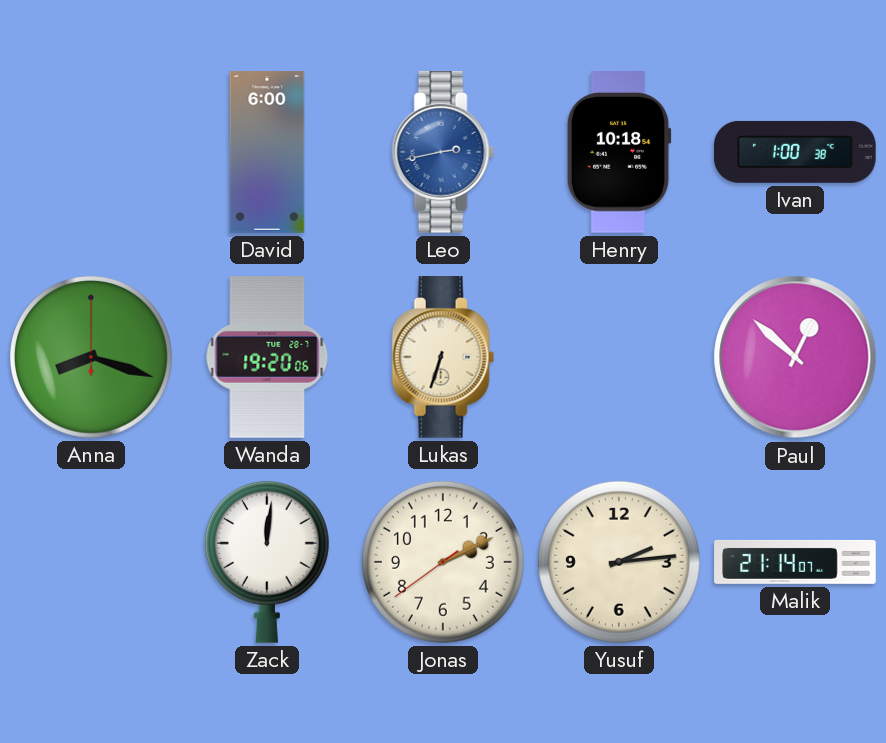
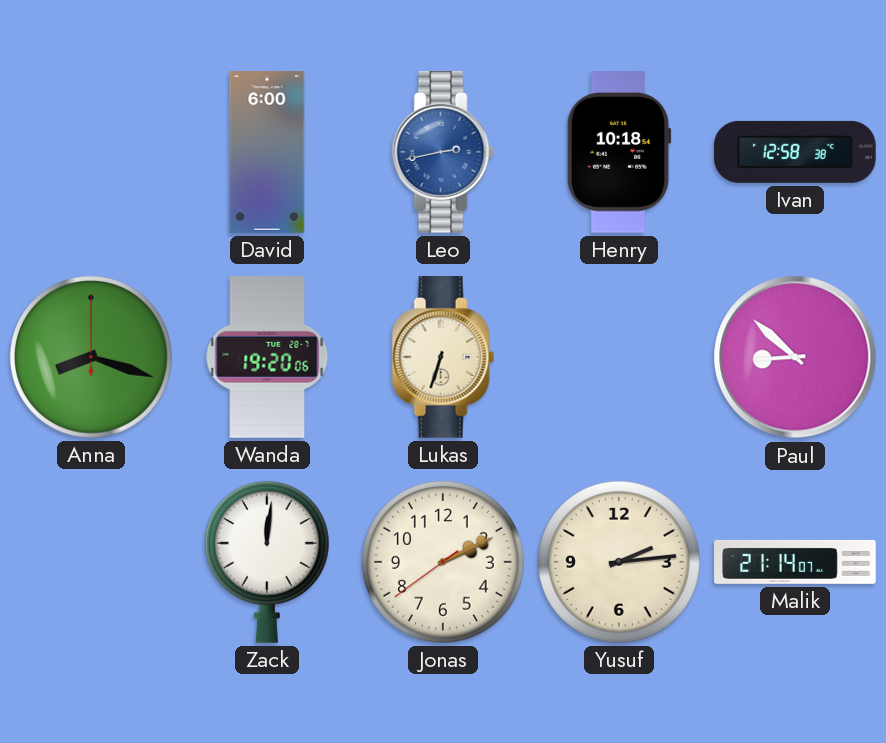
Ivan: 1:00 -> 12:58
Paul: 12:52 -> 8:52
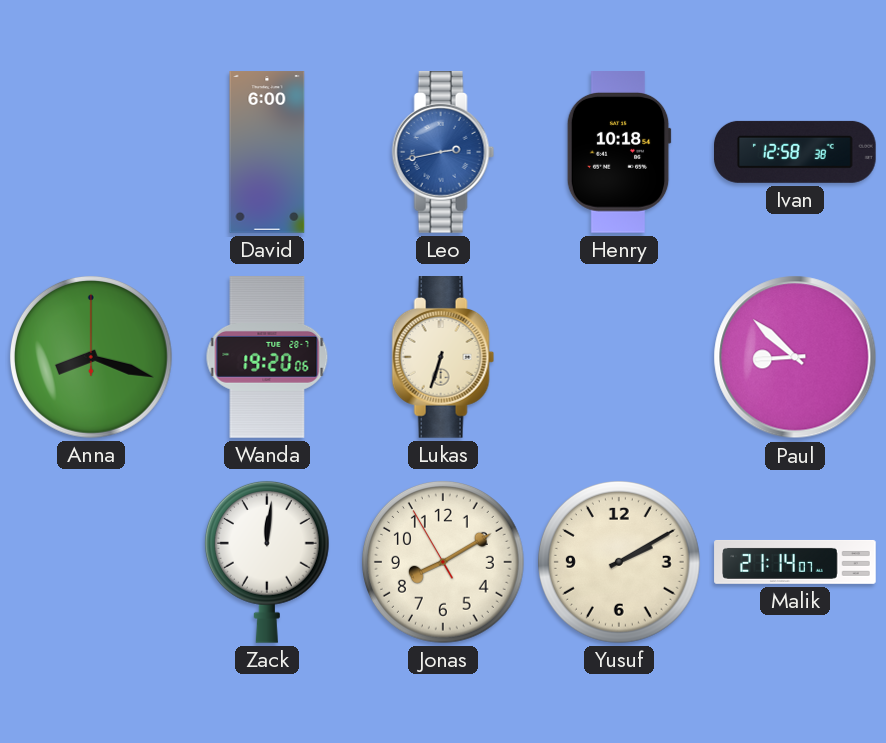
Jonas: 2:10 -> 8:09
Yusuf: 2:14 -> 2:10
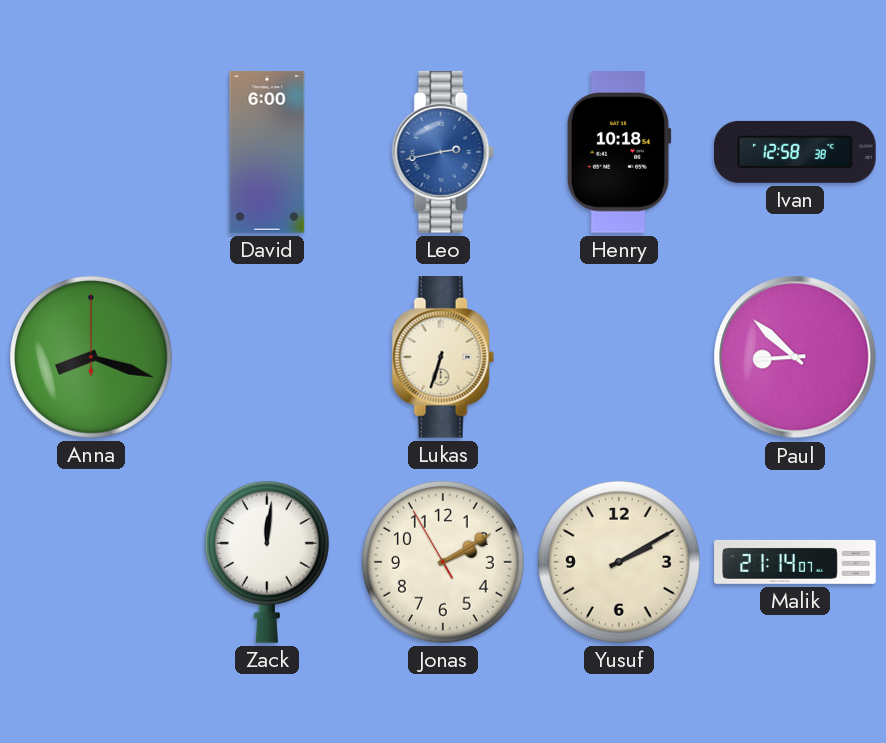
Wanda: 19:20 -> none
Jonas: 8:09 -> 2:09
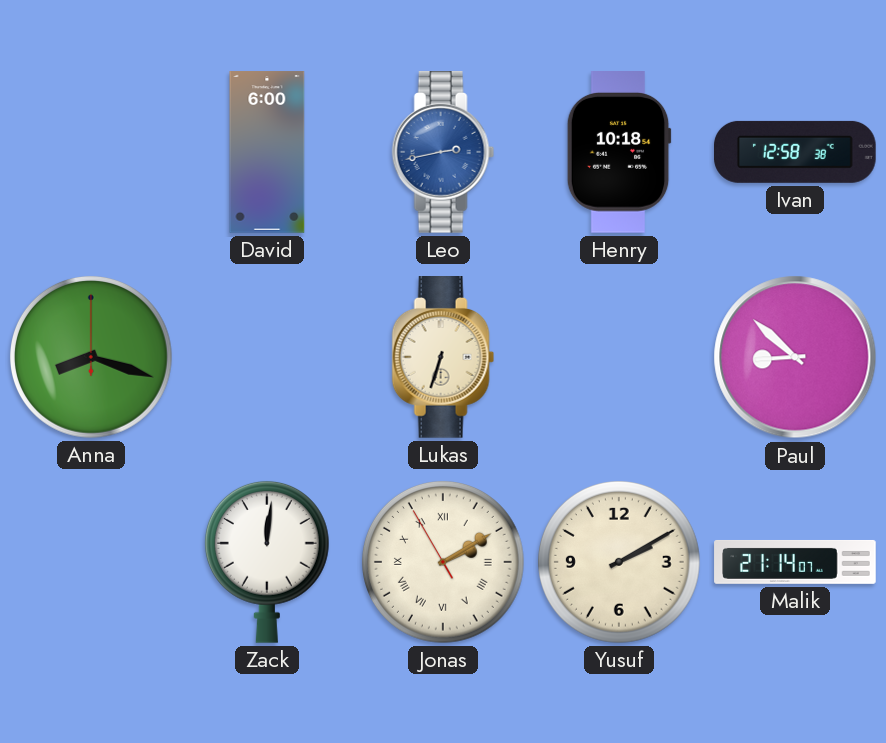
Jonas numerals: Arabic -> Roman
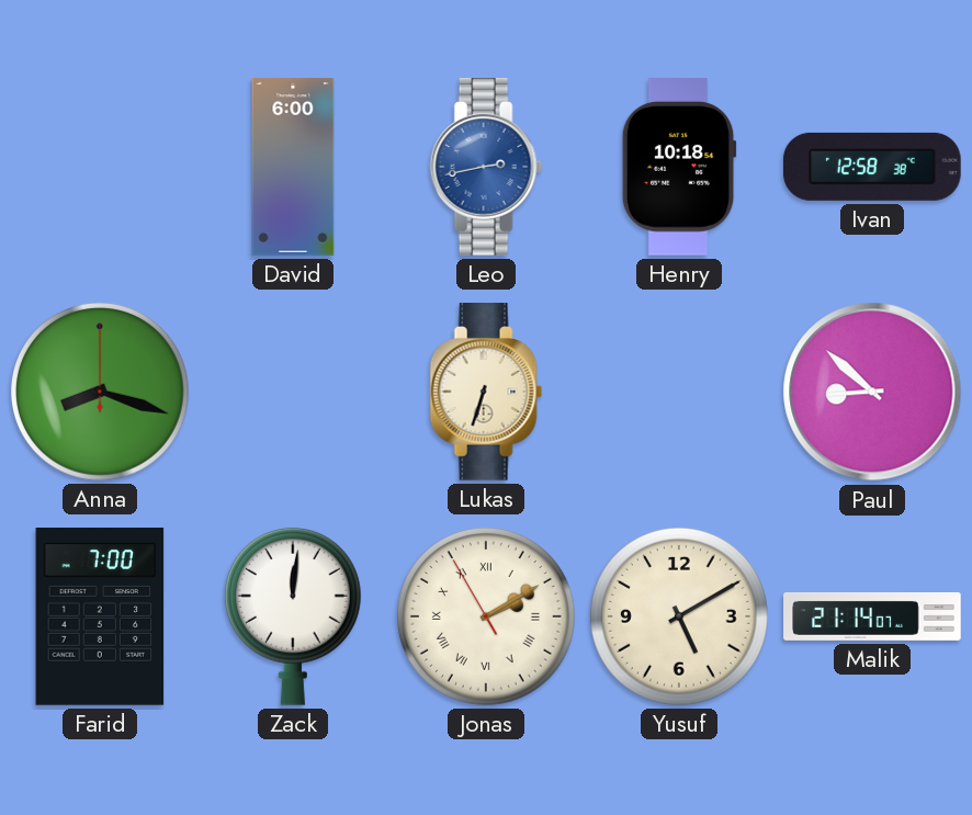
Farid: none -> 7:00
Yusuf: 2:10 -> 5:10
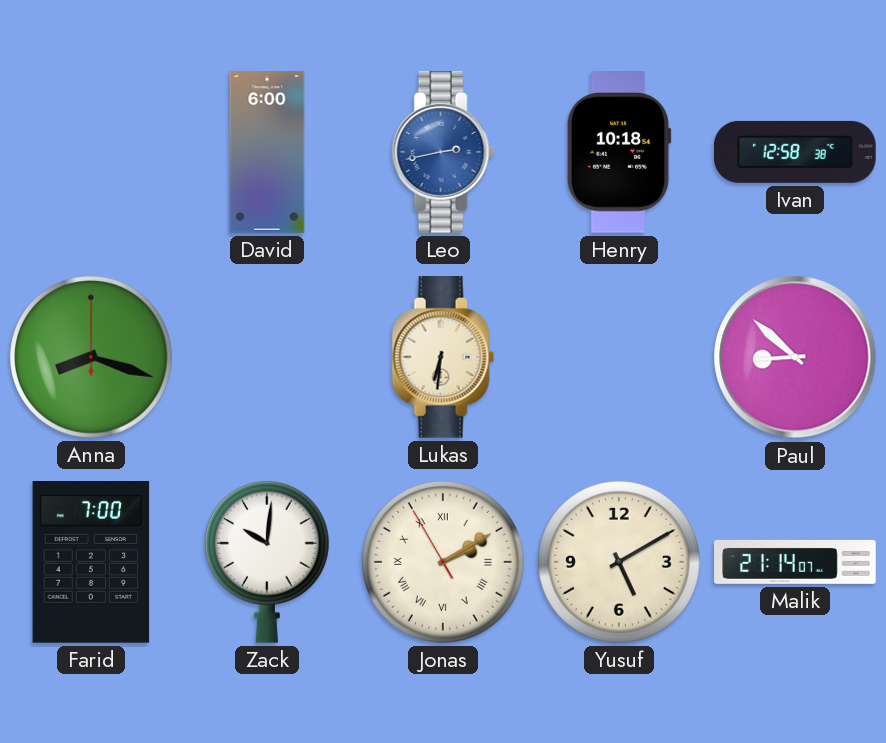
Lukas: 6:33 -> 6:31
Zack: 12:01 -> 10:01
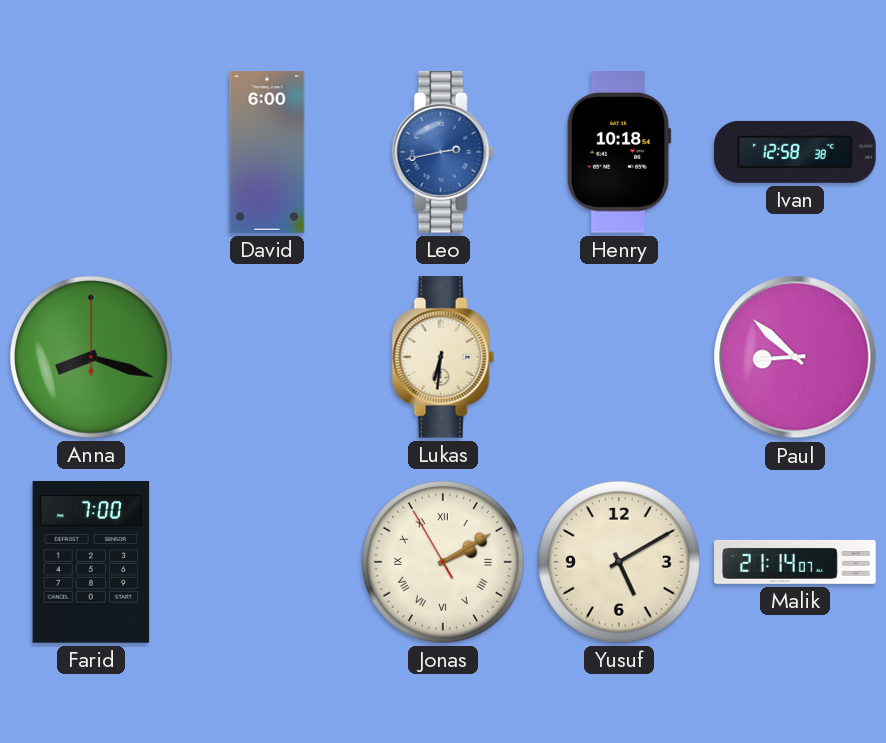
Zack: 10:01 -> none
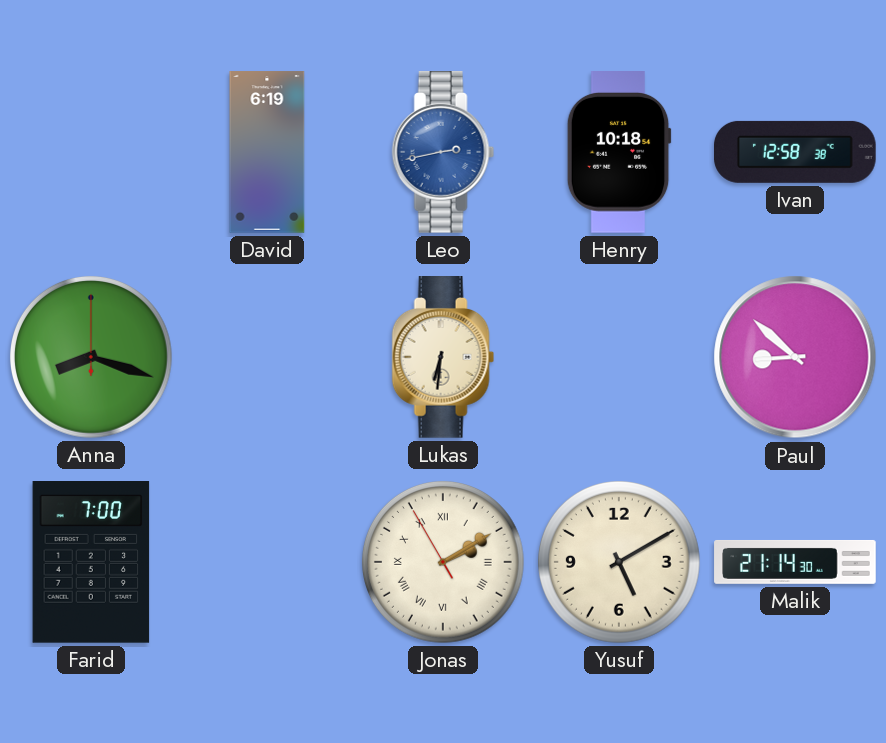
David: 6:00 -> 6:19
Malik: 21:14:07 -> 21:14:30
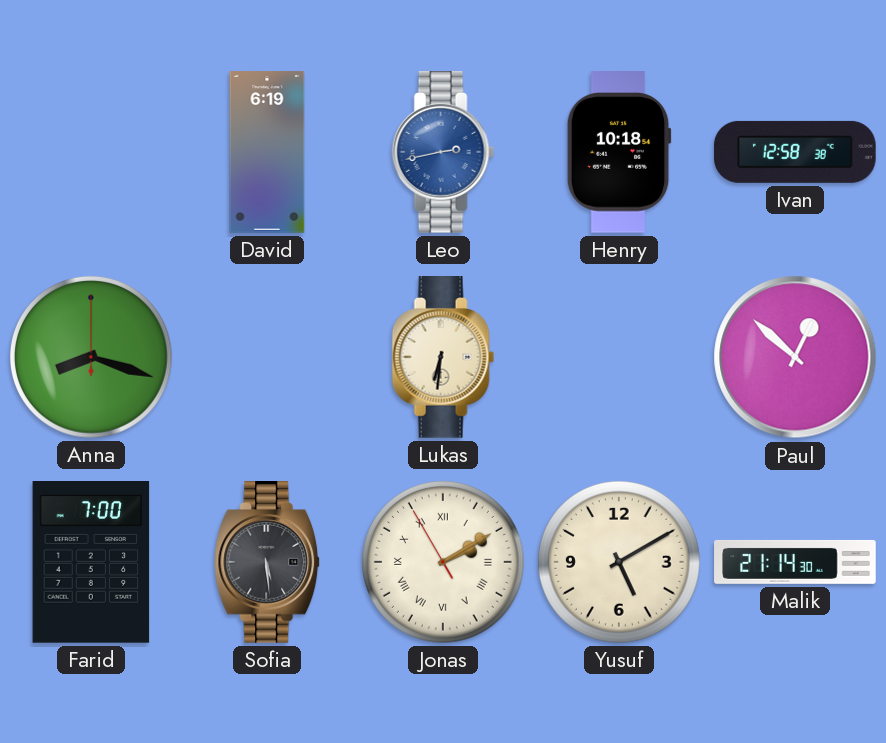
Paul: 8:52 -> 12:52
Sofia: none -> 5:29
